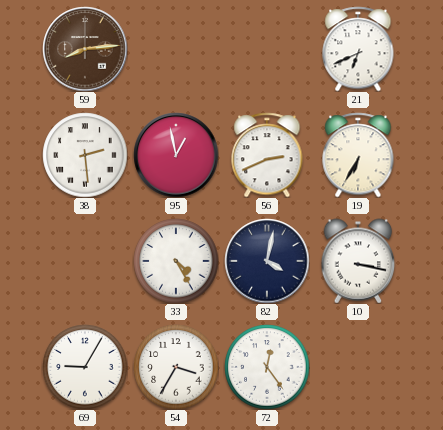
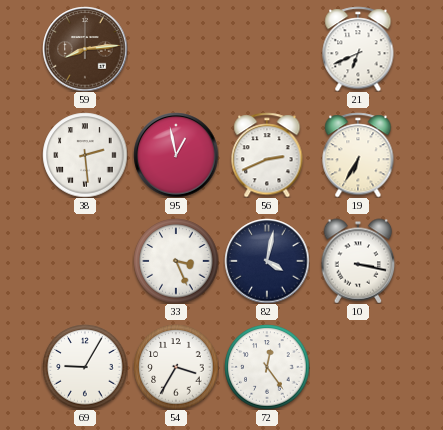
33: 4:25 -> 3:26
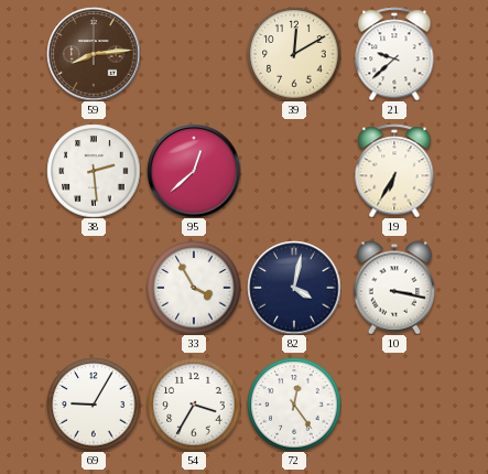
39: none -> 12:10
21: 6:41 -> 9:38
95: 12:58 -> 12:38
56: 2:41 -> none
33: 3:26 -> 3:55
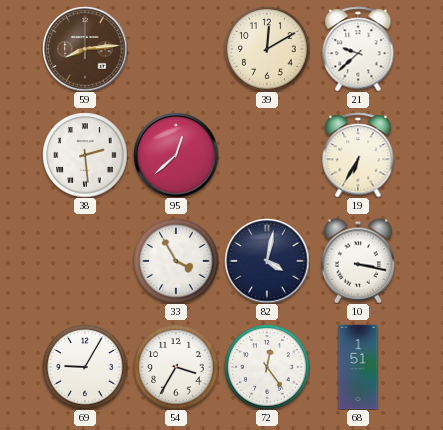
68: none -> 1:51
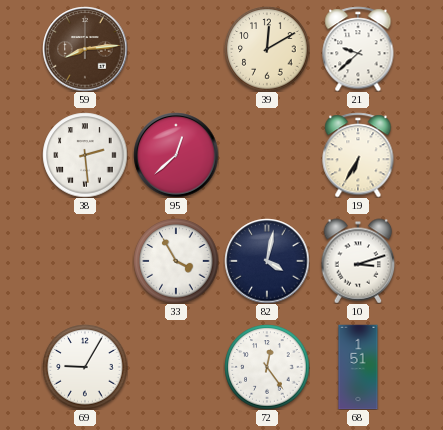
10: 3:17 -> 3:12
54: 3:35 -> none
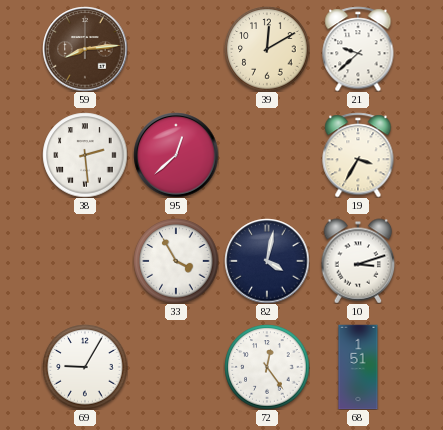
19: 6:35 -> 3:35
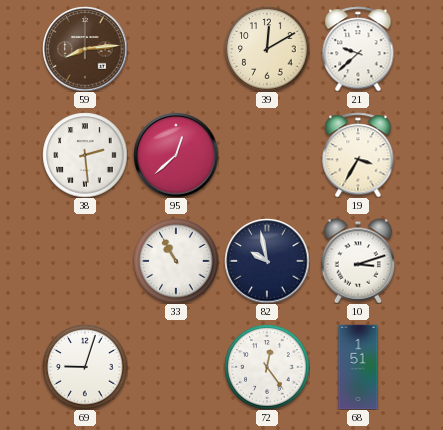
33: 3:55 -> 10:55
82: 4:02 -> 9:58
69: 9:05 -> 9:03
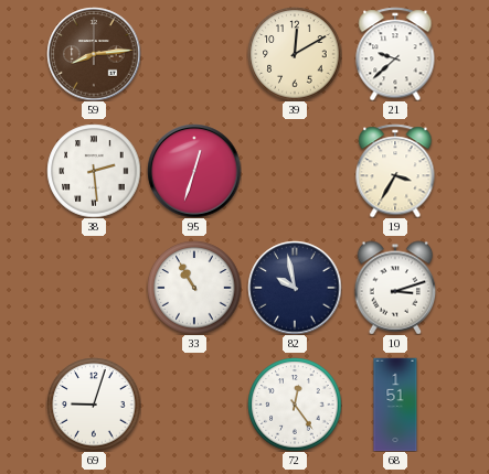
95: 12:38 -> 12:33
